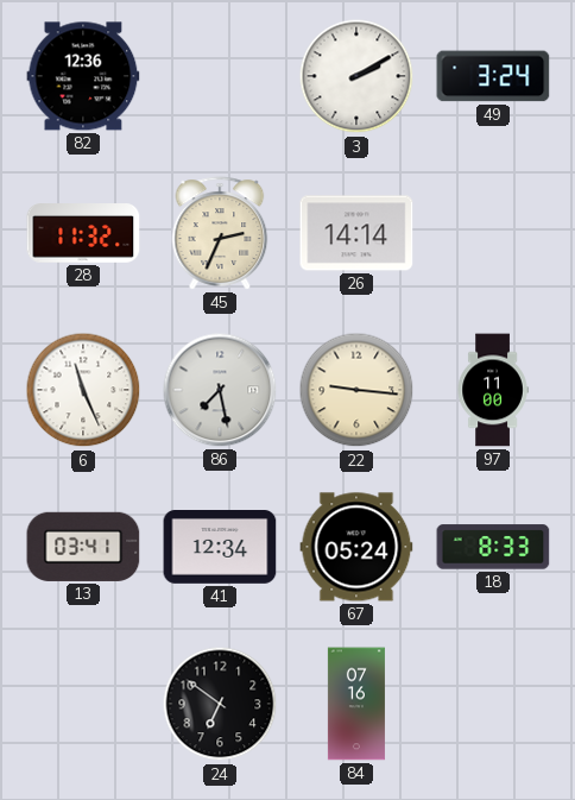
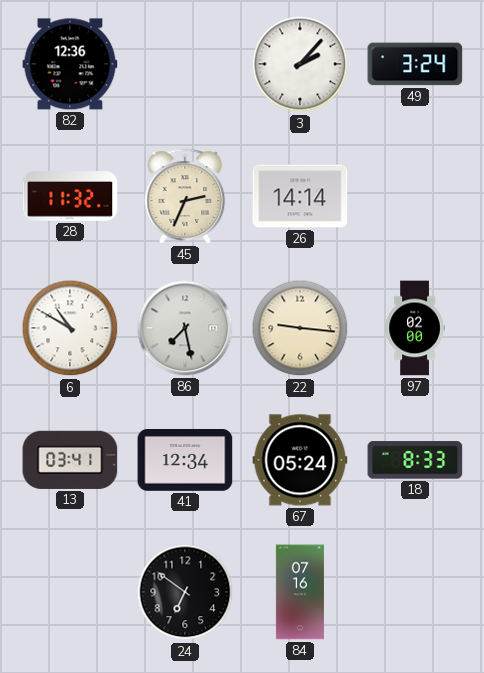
3: 2:10 -> 2:07
6: 11:26 -> 10:50
97: 11:00 -> 02:00
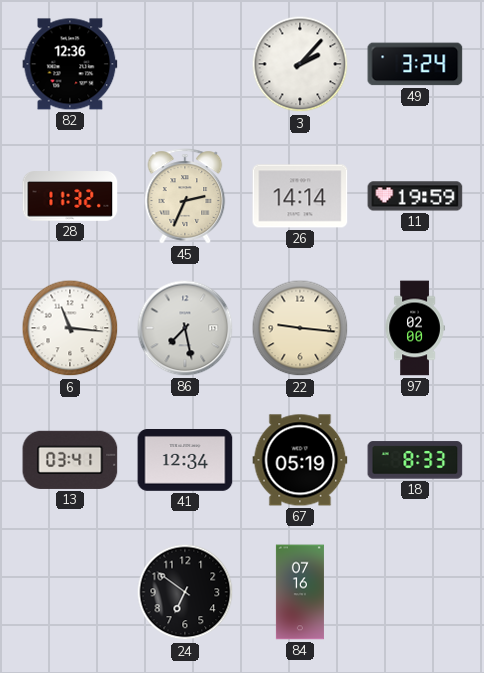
11: none -> 19:59
6: 10:50 -> 11:16
67: 05:24 -> 05:19
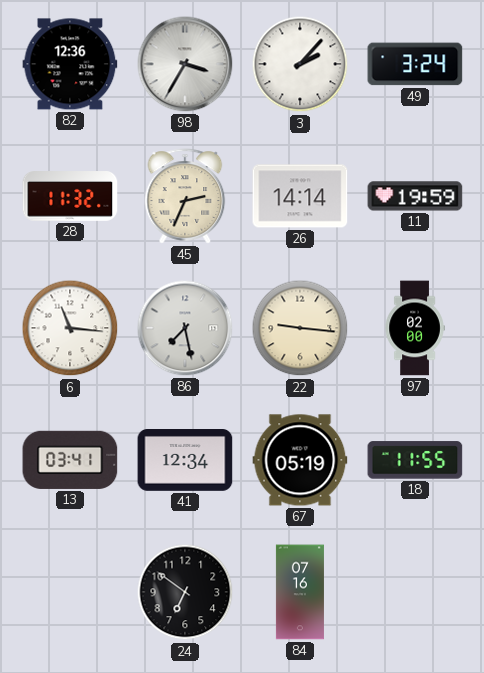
98: none -> 3:35
18: 8:33 -> 11:55
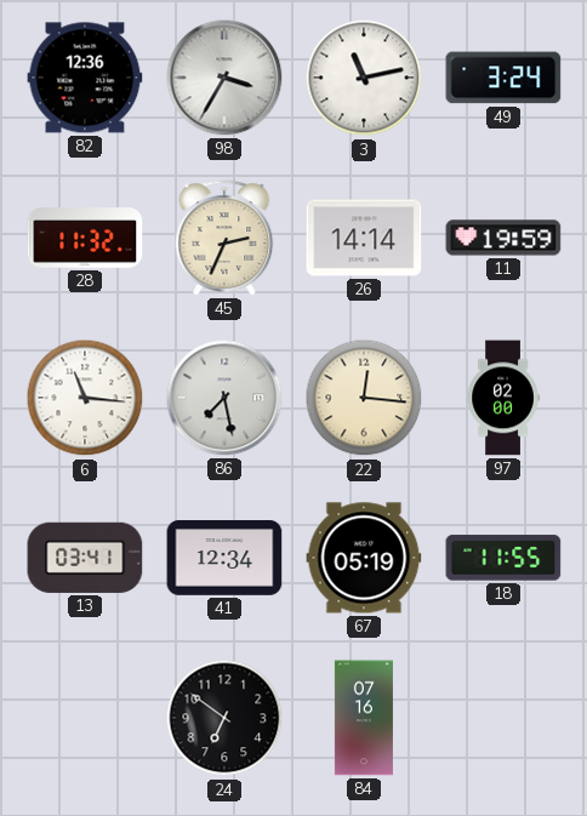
3: 2:07 -> 11:13
22: 9:16 -> 12:16
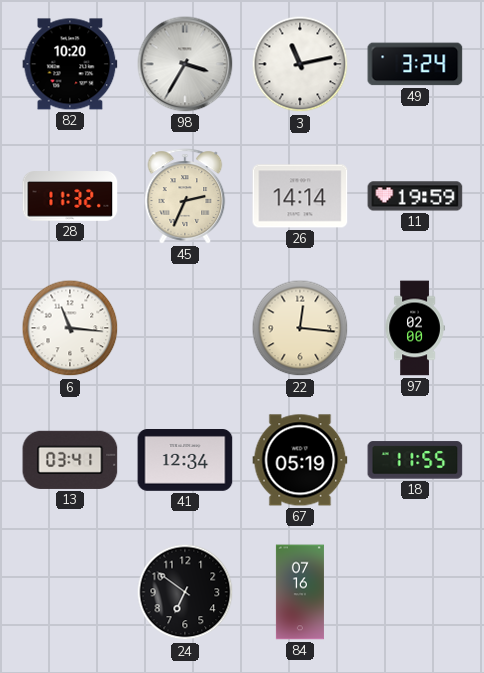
82: 12:36 -> 10:20
86: 7:28 -> none
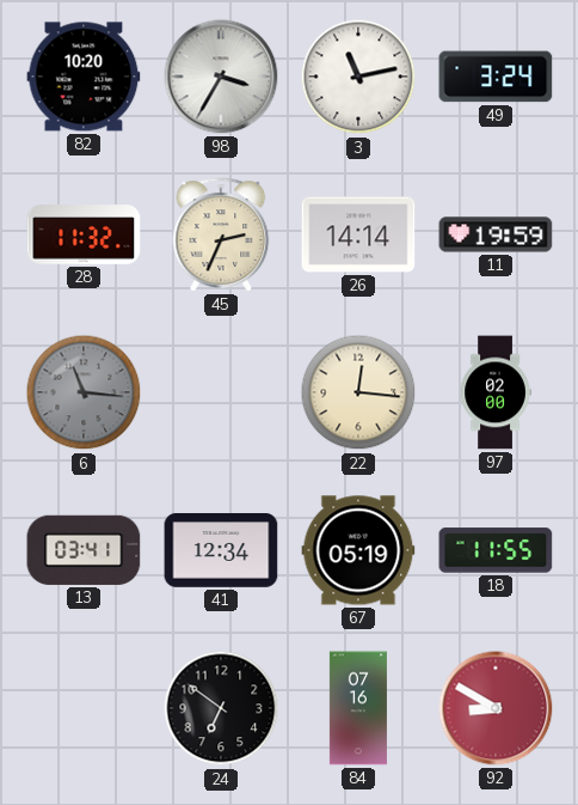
6 dial: white -> grey
92: none -> 8:50
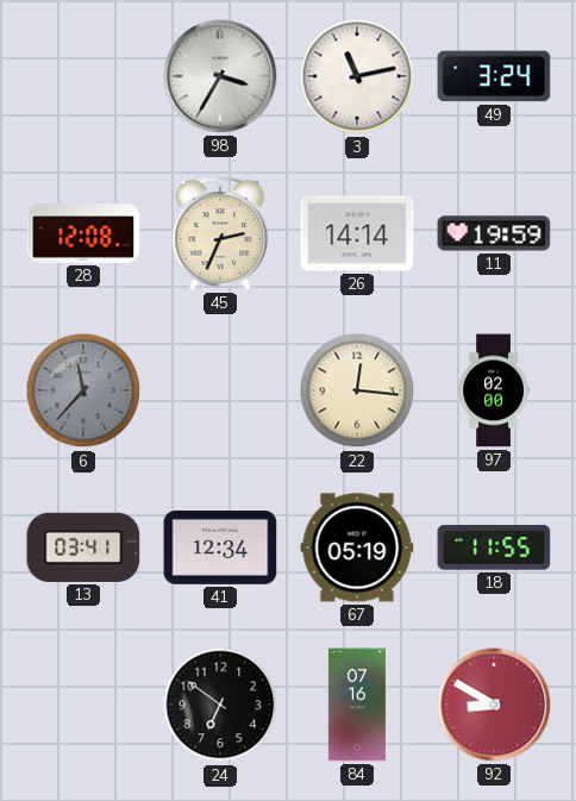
82: 10:20 -> none
28: 11:32 -> 12:08
6: 11:16 -> 11:37
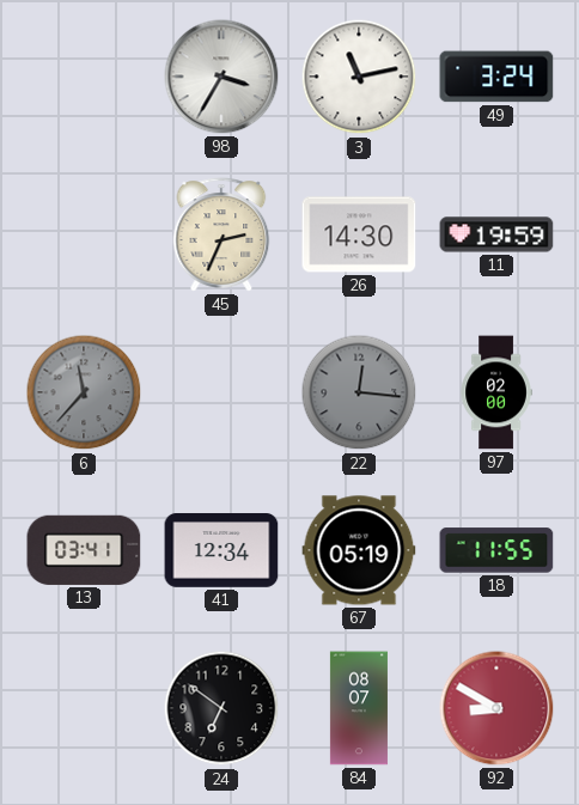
28: 12:08 -> none
26: 14:14 -> 14:30
22 dial: cream -> grey
84: 07:16 -> 08:07
